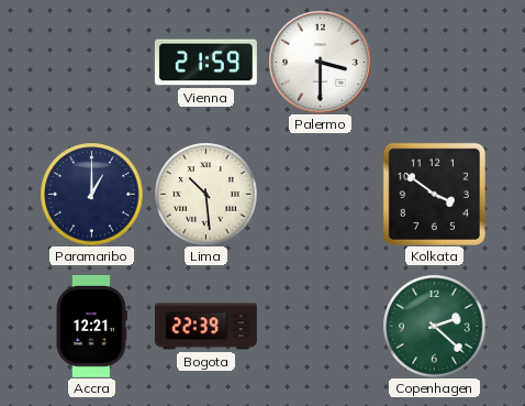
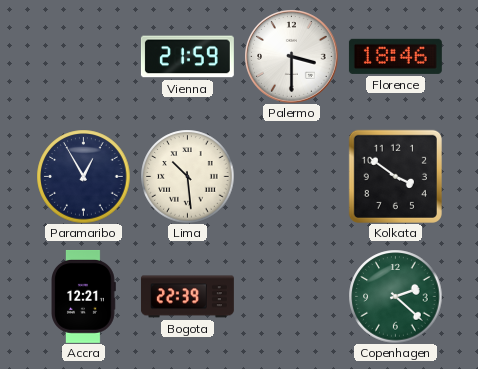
Florence: none -> 18:46
Paramaribo: 1:00 -> 12:55
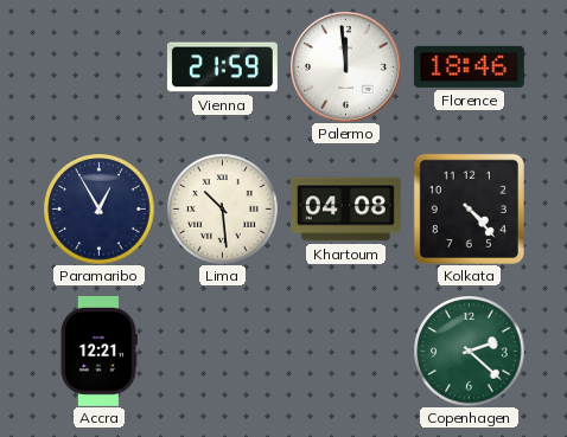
Palermo: 3:30 -> 11:59
Khartoum: none -> 04:08
Kolkata: 3:51 -> 4:23
Bogota: 22:39 -> none
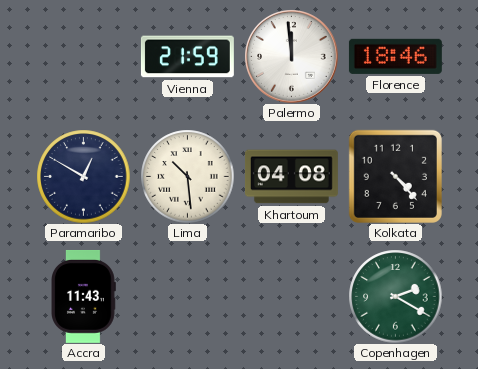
Paramaribo: 12:55 -> 12:50
Accra: 12:21 -> 11:43
Copenhagen: 2:22 -> 2:20
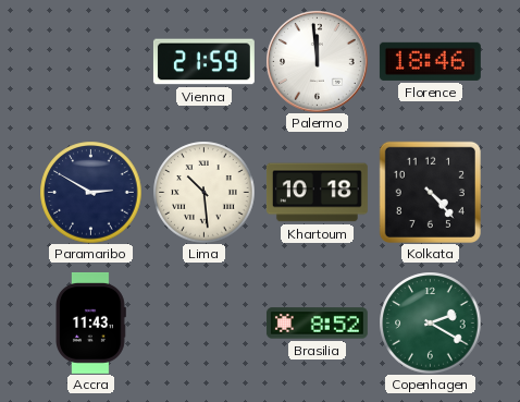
Paramaribo: 12:50 -> 2:50
Khartoum: 04:08 -> 10:18
Brasilia: none -> 8:52
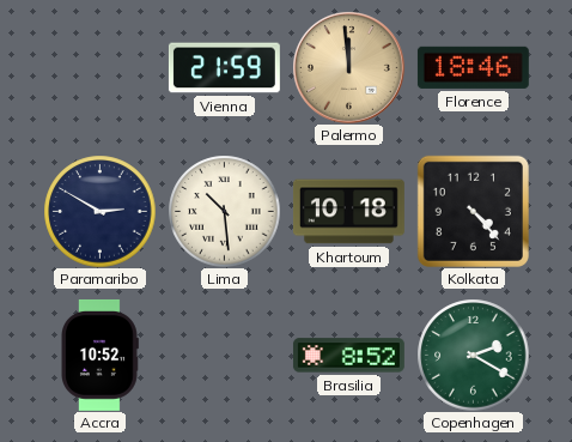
Palermo dial: white -> champagne
Accra: 11:43 -> 10:52
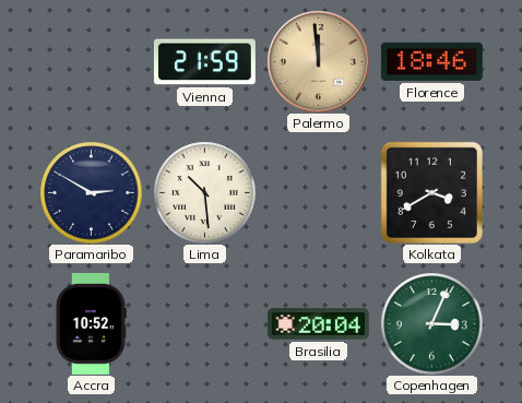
Khartoum: 10:18 -> none
Kolkata: 4:23 -> 3:40
Brasilia: 8:52 -> 20:04
Copenhagen: 2:20 -> 3:04
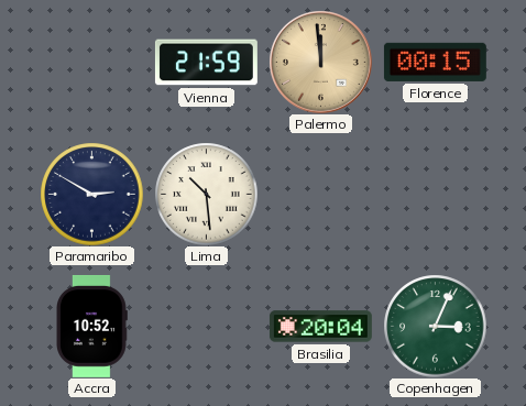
Florence: 18:46 -> 00:15
Kolkata: 3:40 -> none
